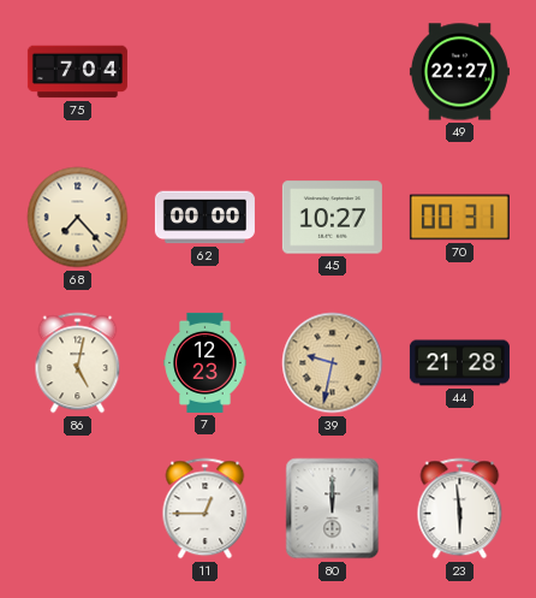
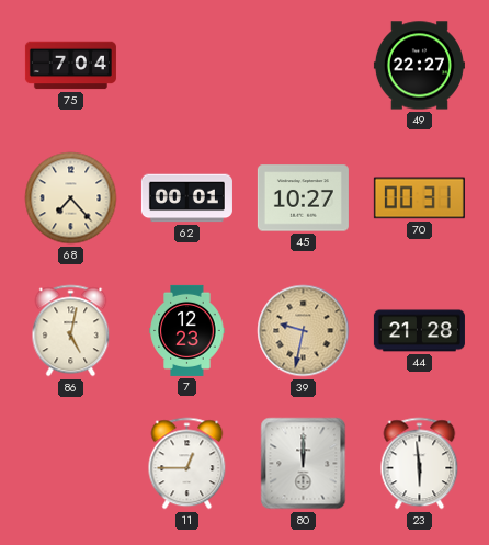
62: 00:00 -> 00:01
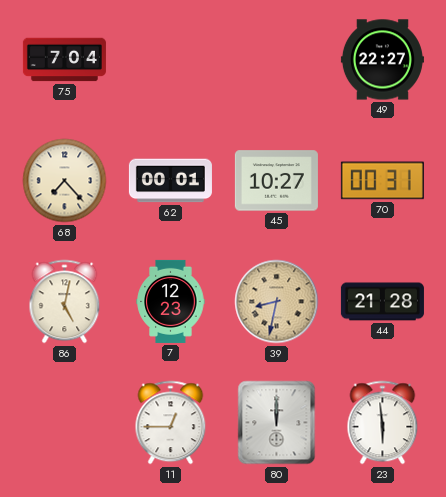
39: 9:32 -> 8:32
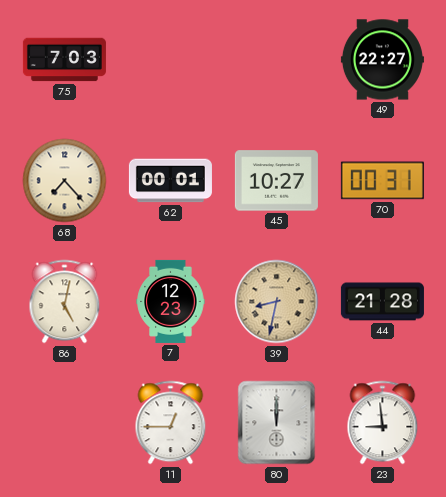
75: 7:04 -> 7:03
23: 5:59 -> 8:59
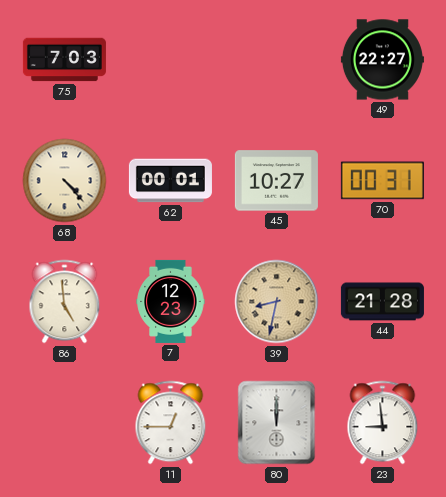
68: 7:23 -> 4:23
86: 5:02 -> 4:59
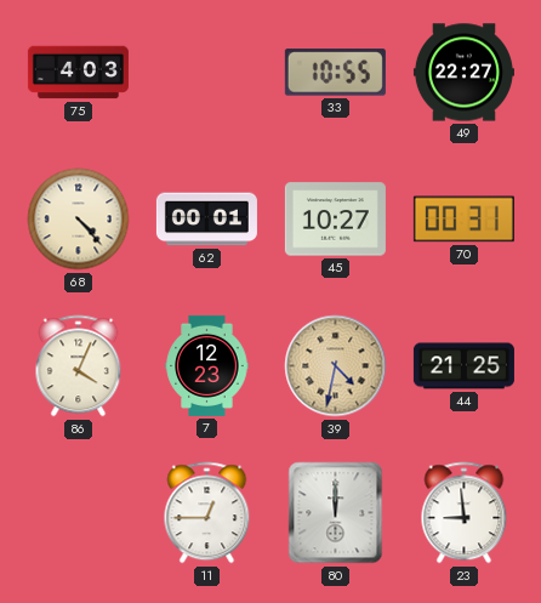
75: 7:03 -> 4:03
33: none -> 10:55
86: 4:59 -> 4:04
39: 8:32 -> 4:32
44: 21:28 -> 21:25
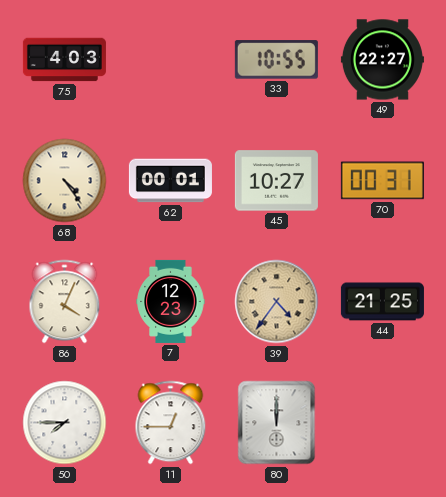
68: 4:23 -> 4:24
39: 4:32 -> 4:36
50: none -> 7:45
23: 8:59 -> none
